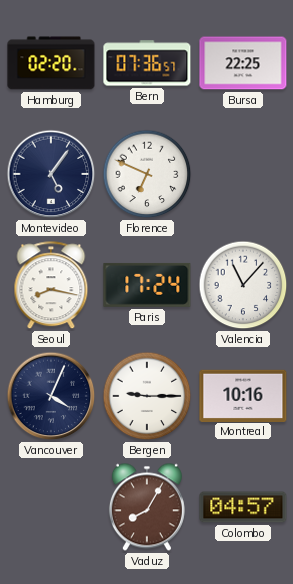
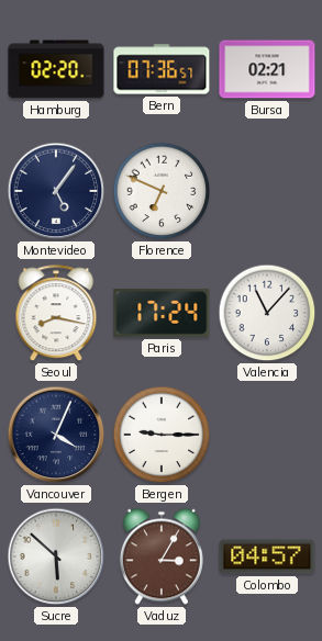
Bursa: 22:25 -> 02:21
Montreal: 10:16 -> none
Sucre: none -> 5:52
Vaduz: 8:05 -> 3:05
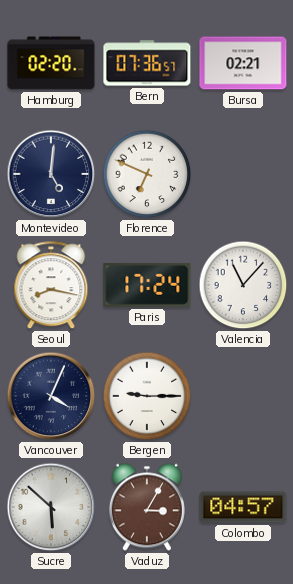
Montevideo: 5:06 -> 5:01
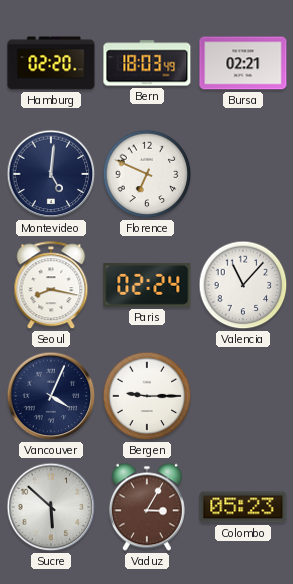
Bern: 07:36 -> 18:03
Paris: 17:24 -> 02:24
Colombo: 04:57 -> 05:23
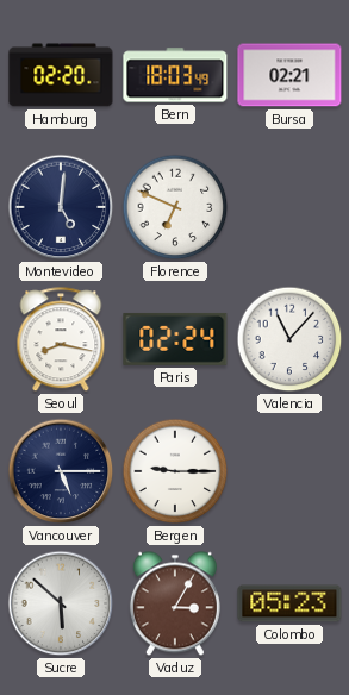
Vancouver: 4:04 -> 5:15
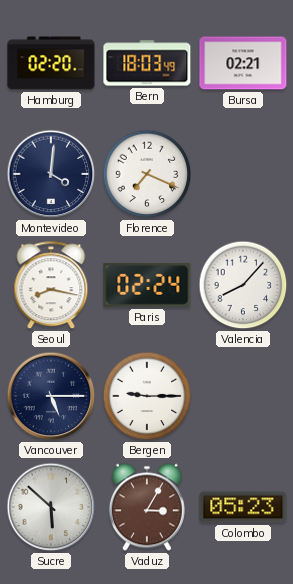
Montevideo: 5:01 -> 4:01
Florence: 6:49 -> 7:19
Valencia: 11:07 -> 8:07
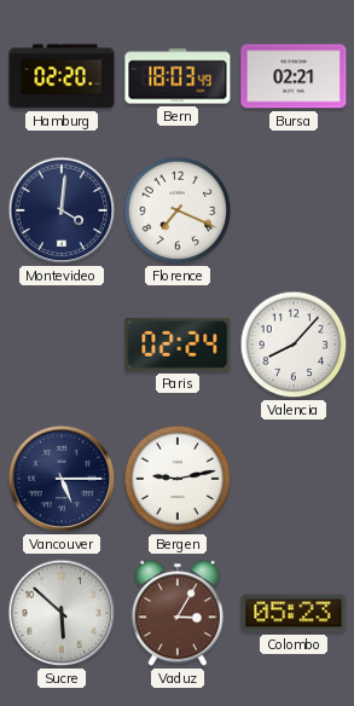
Seoul: 8:17 -> none
Bergen: 9:15 -> 9:13
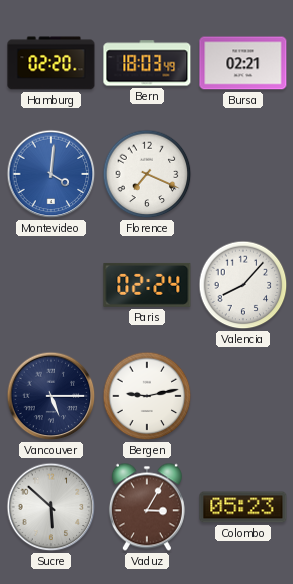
Montevideo dial: navy -> blue
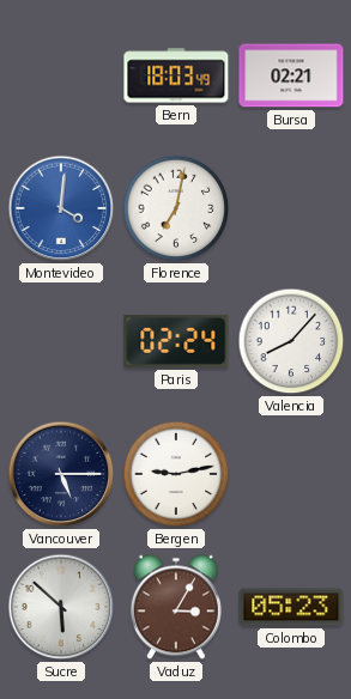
Hamburg: 02:20 -> none
Florence: 7:19 -> 7:02
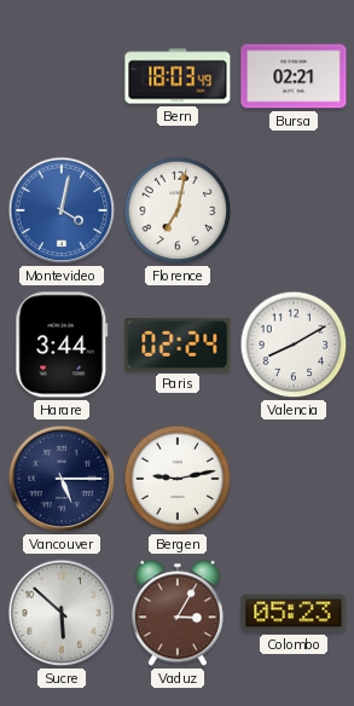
Montevideo: 4:01 -> 4:02
Harare: none -> 3:44
Valencia: 8:07 -> 8:10
